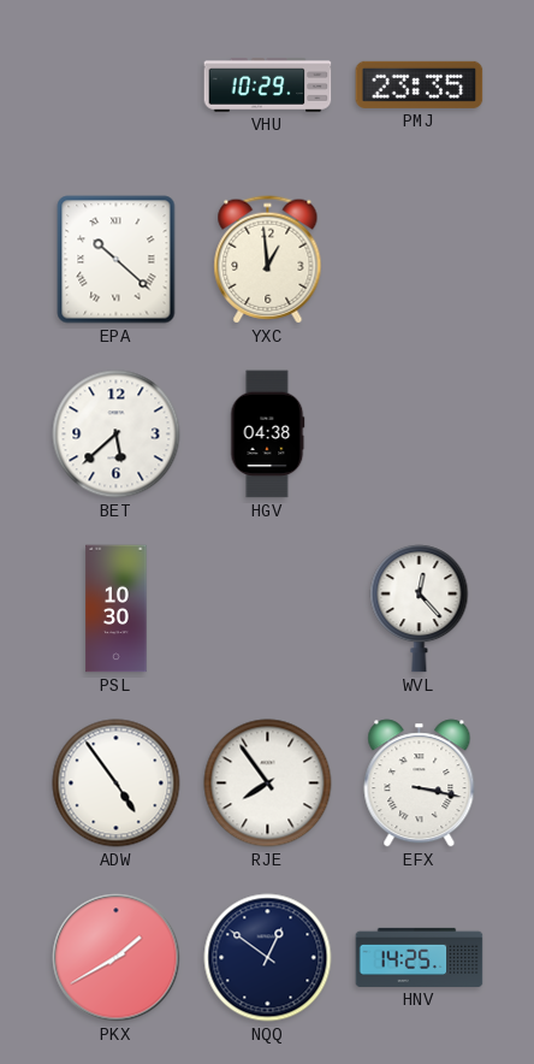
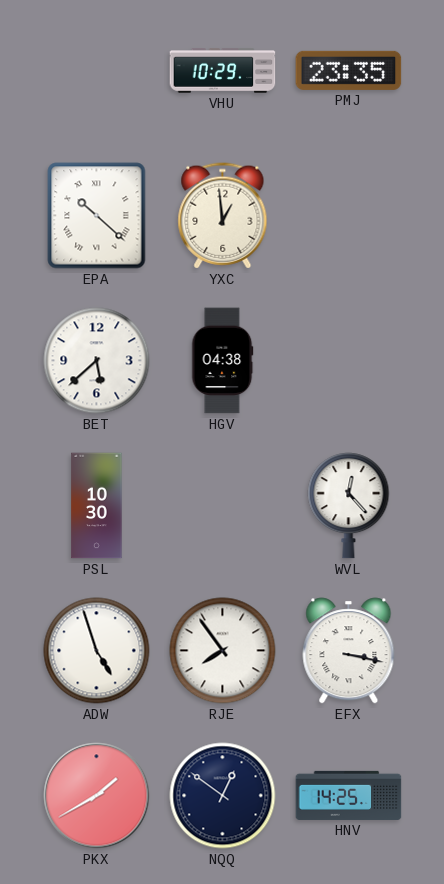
ADW: 4:54 -> 4:57
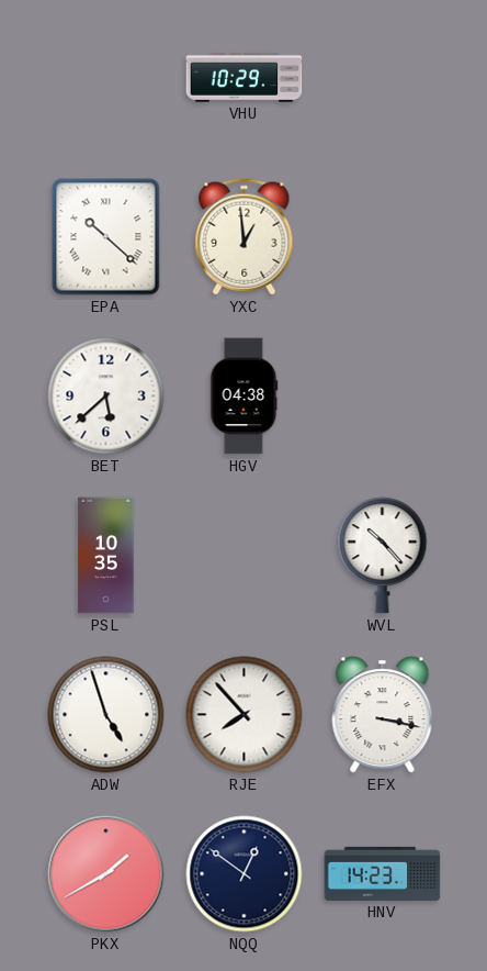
PMJ: 23:35 -> none
PSL: 10:30 -> 10:35
WVL: 12:23 -> 10:23
RJE: 7:54 -> 7:53
HNV: 14:25 -> 14:23
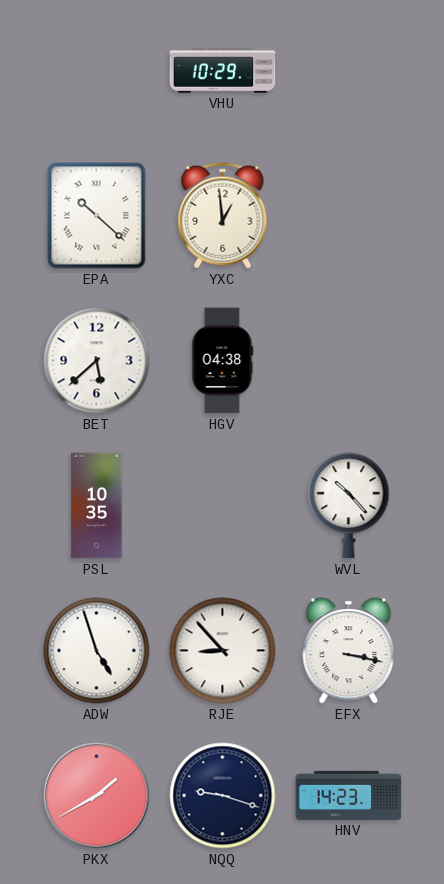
RJE: 7:53 -> 8:53
NQQ: 12:51 -> 9:18
